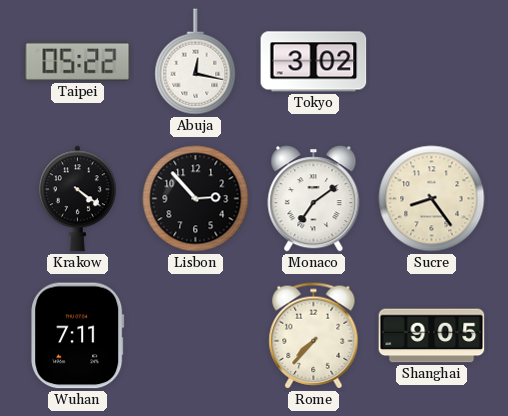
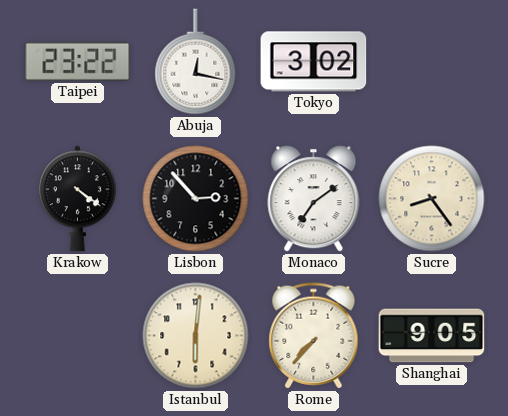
Taipei: 05:22 -> 23:22
Wuhan: 7:11 -> none
Istanbul: none -> 6:01
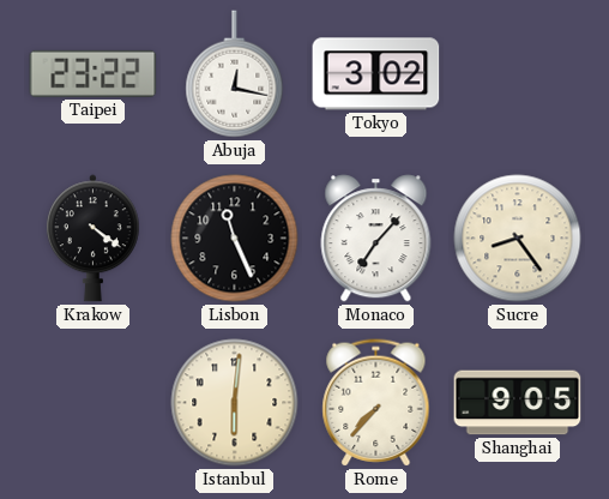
Lisbon: 2:53 -> 11:26
Monaco: 7:09 -> 7:07
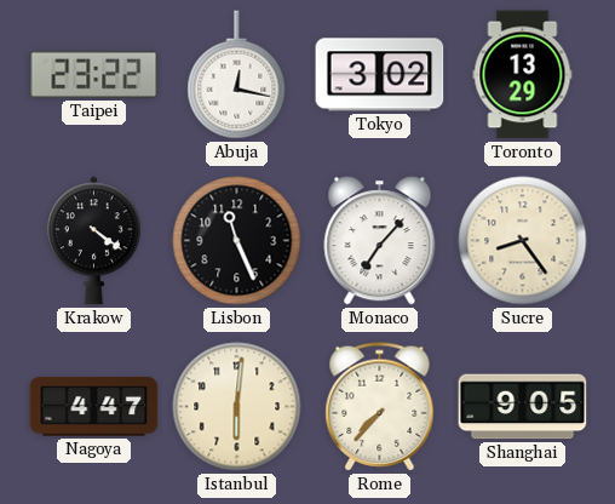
Toronto: none -> 13:29
Nagoya: none -> 4:47
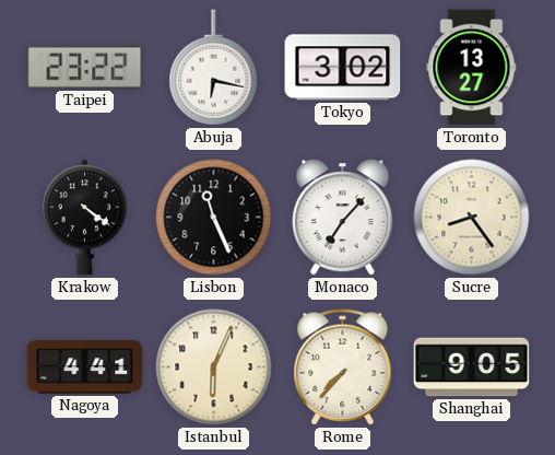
Abuja: 12:17 -> 6:17
Toronto: 13:29 -> 13:27
Nagoya: 4:47 -> 4:41
Istanbul: 6:01 -> 6:04
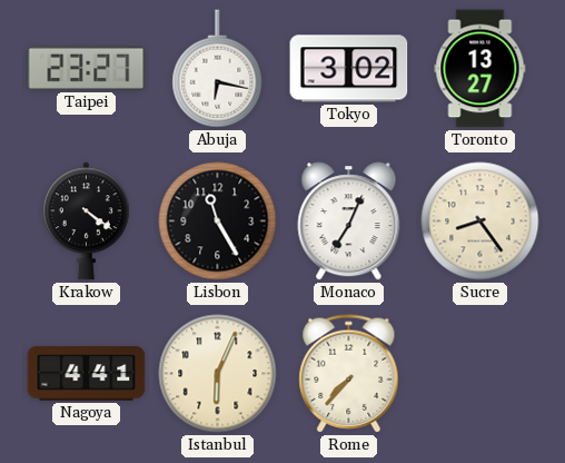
Taipei: 23:22 -> 23:27
Lisbon: 11:26 -> 11:25
Monaco: 7:07 -> 7:04
Shanghai: 9:05 -> none
